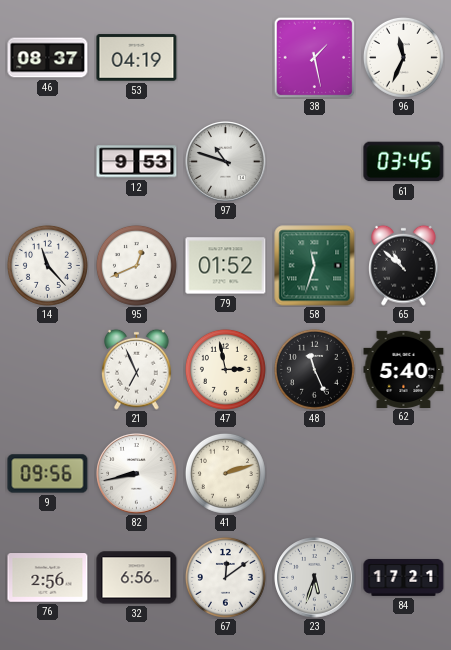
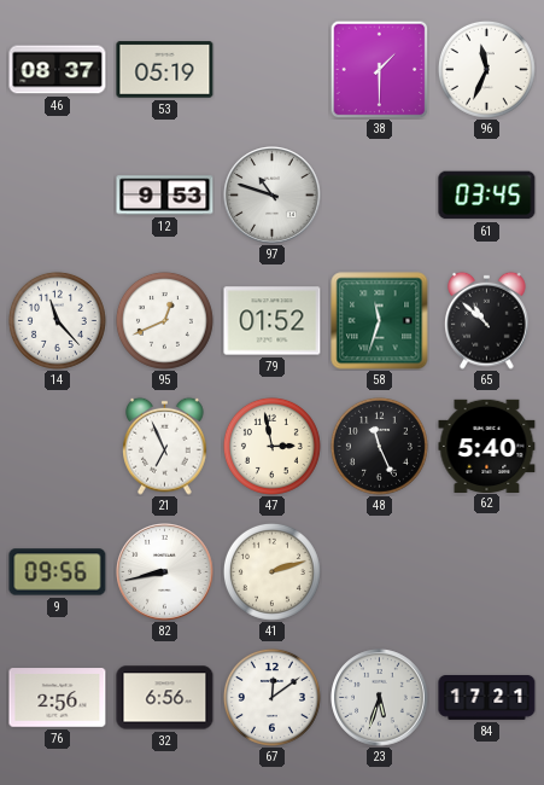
53: 04:19 -> 05:19
38: 1:28 -> 1:30
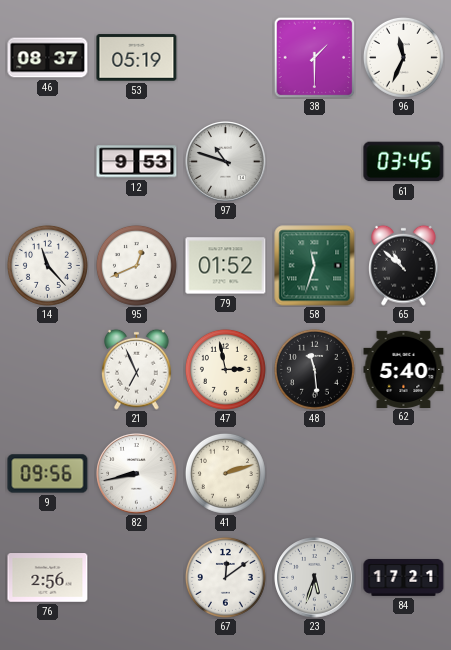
48: 11:26 -> 11:29
32: 6:56 -> none
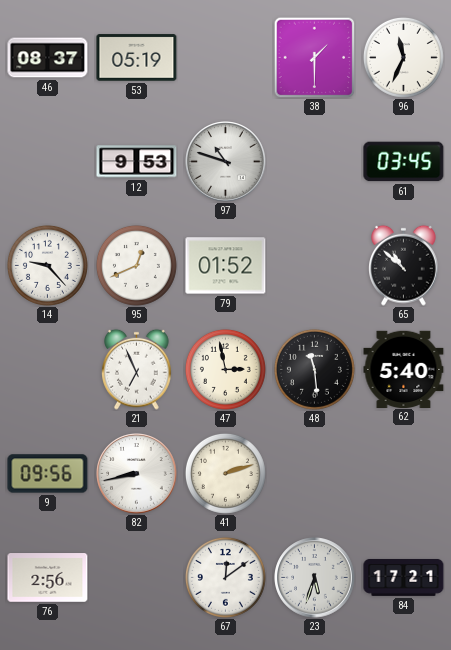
14: 11:23 -> 9:23
58: 11:33 -> none
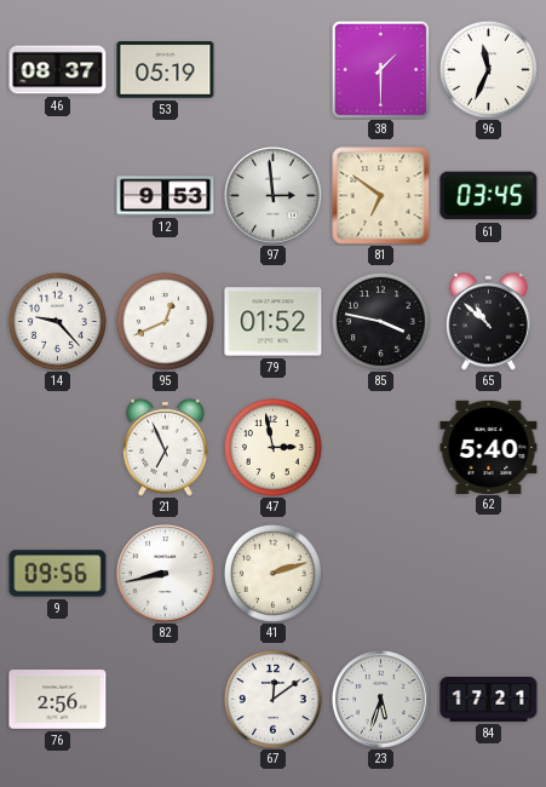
97: 10:48 -> 2:59
81: none -> 6:51
85: none -> 3:47
48: 11:29 -> none
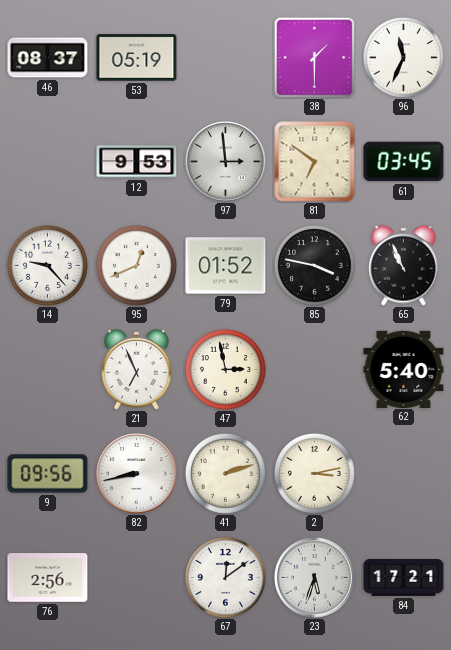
65: 10:52 -> 10:56
2: none -> 3:13
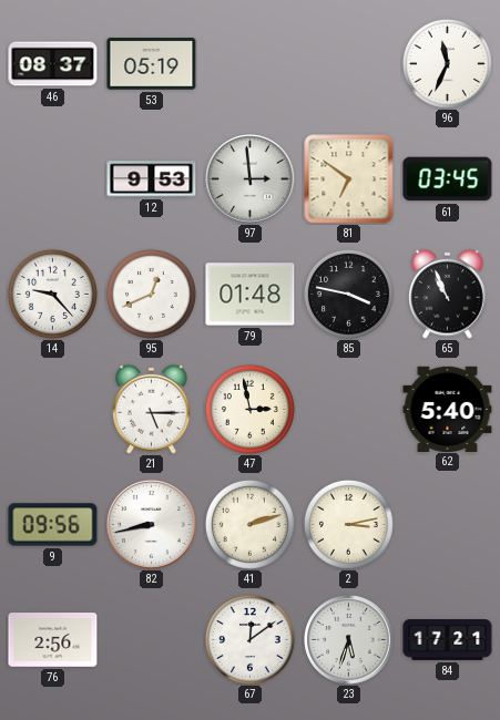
38: 1:30 -> none
79: 01:52 -> 01:48
21: 6:56 -> 5:15
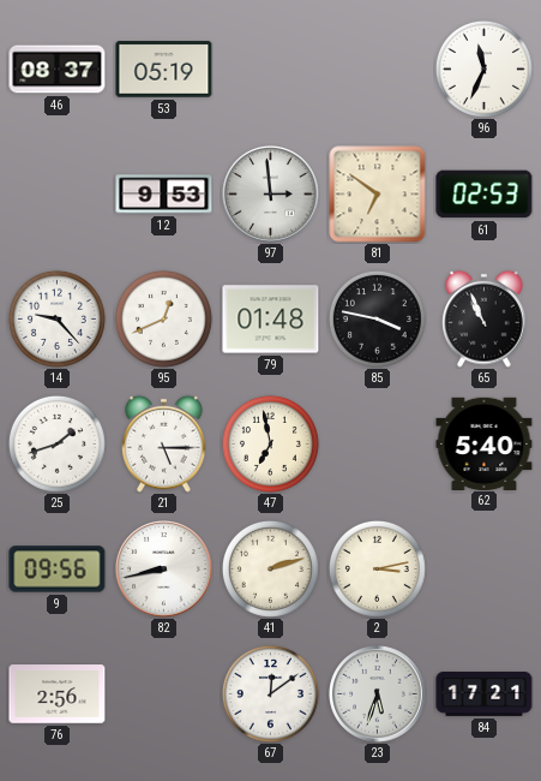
61: 03:45 -> 02:53
25: none -> 1:42
47: 2:58 -> 6:58
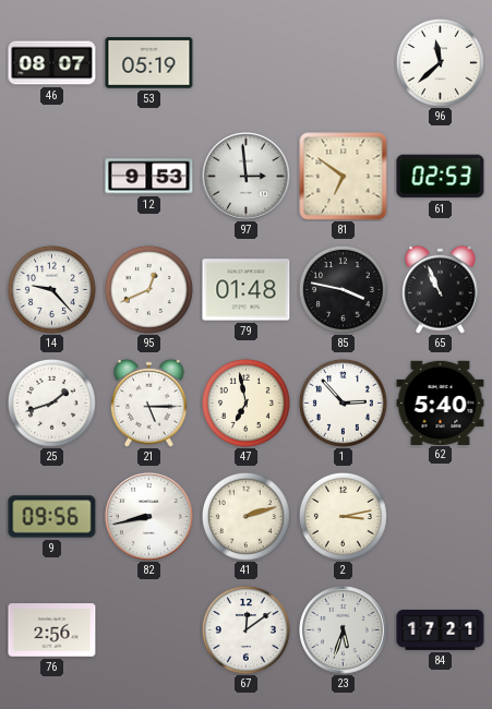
46: 08:37 -> 08:07
96: 11:34 -> 11:38
1: none -> 2:53
